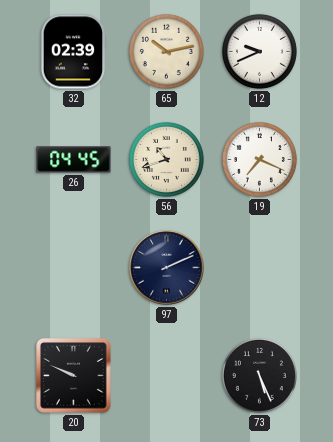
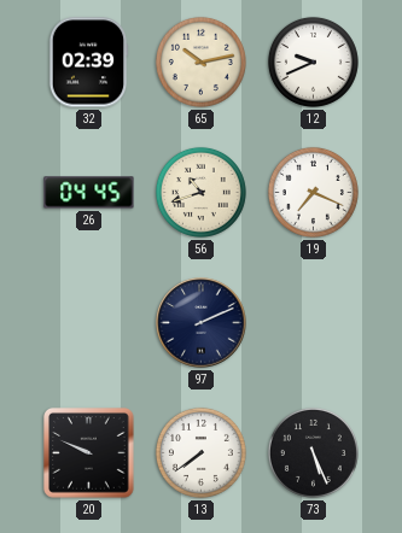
13: none -> 7:39
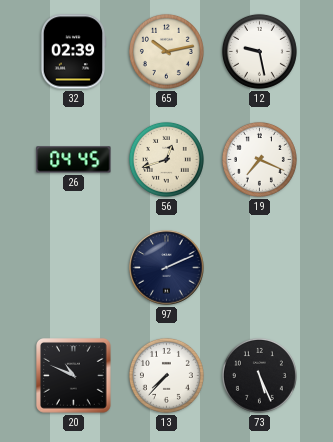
12: 9:41 -> 9:28
56: 10:42 -> 12:42
20: 9:49 -> 10:49
13: 7:39 -> 7:37
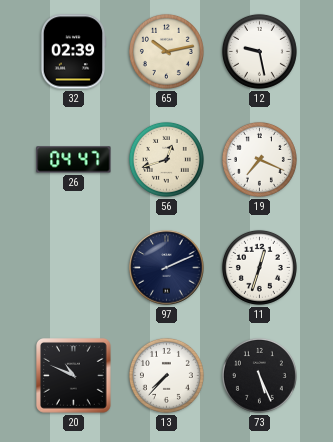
26: 04:45 -> 04:47
11: none -> 12:33
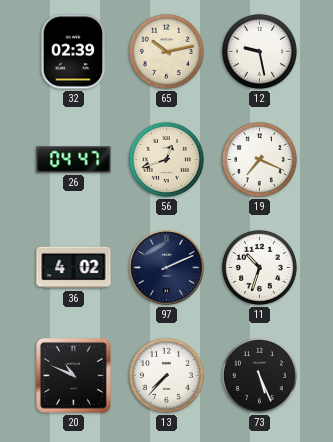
36: none -> 4:02
11: 12:33 -> 10:33
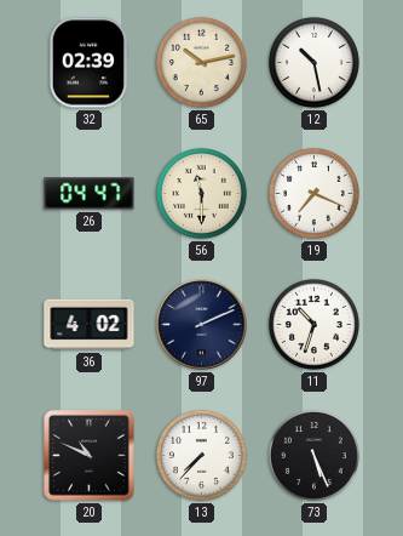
12: 9:28 -> 10:28
56: 12:42 -> 11:30
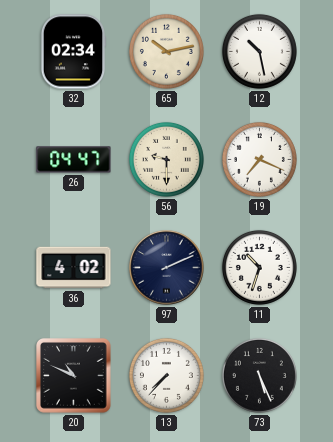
32: 02:39 -> 02:34
56: 11:30 -> 9:30
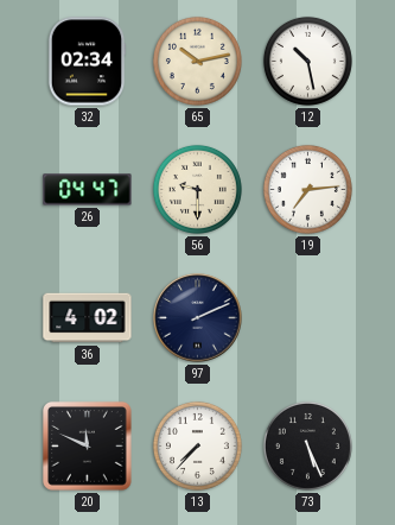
19: 7:19 -> 7:14
11: 10:33 -> none
20: 10:49 -> 11:49
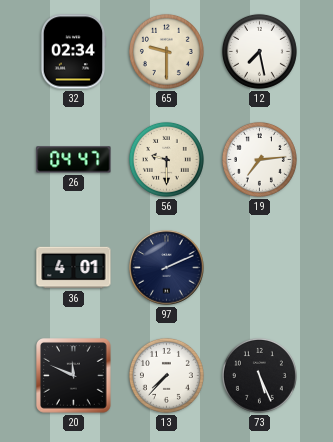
65: 10:13 -> 9:30
12: 10:28 -> 7:28
36: 4:02 -> 4:01
